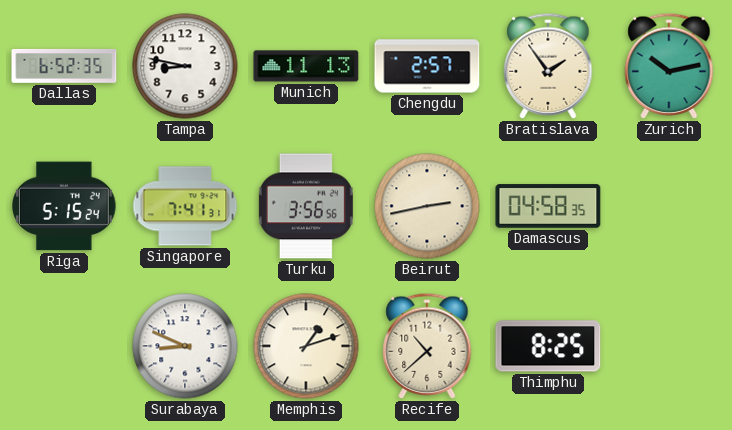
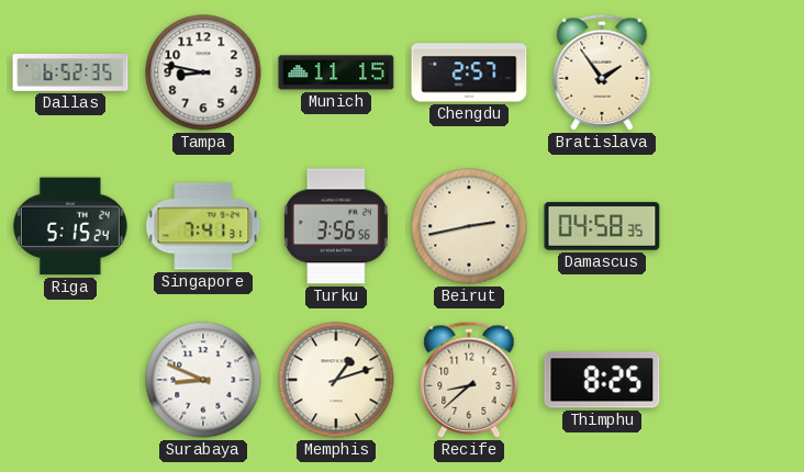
Munich: 11:13 -> 11:15
Zurich: 10:13 -> none
Recife: 10:38 -> 8:38
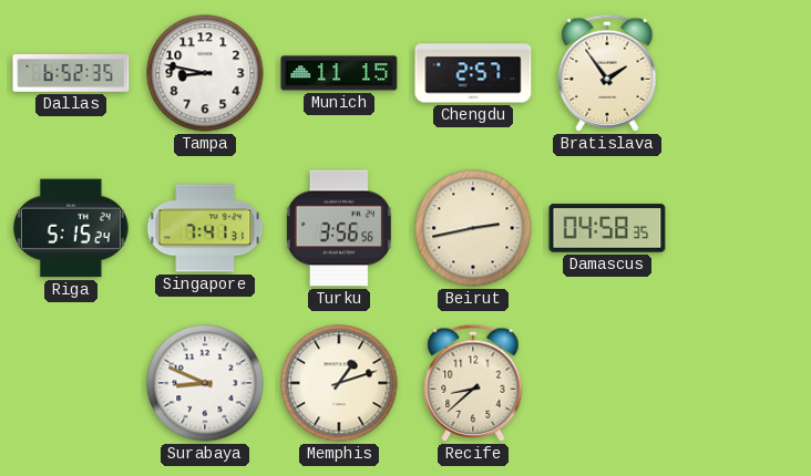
Thimphu: 8:25 -> none
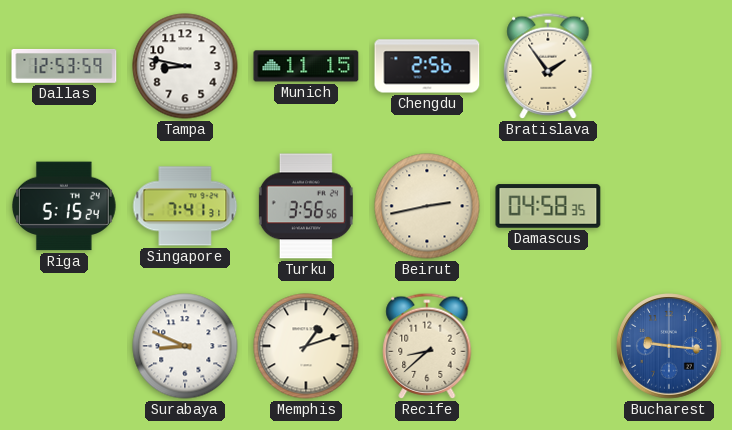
Dallas: 6:52 -> 12:53
Chengdu: 2:57 -> 2:56
Bucharest: none -> 9:16
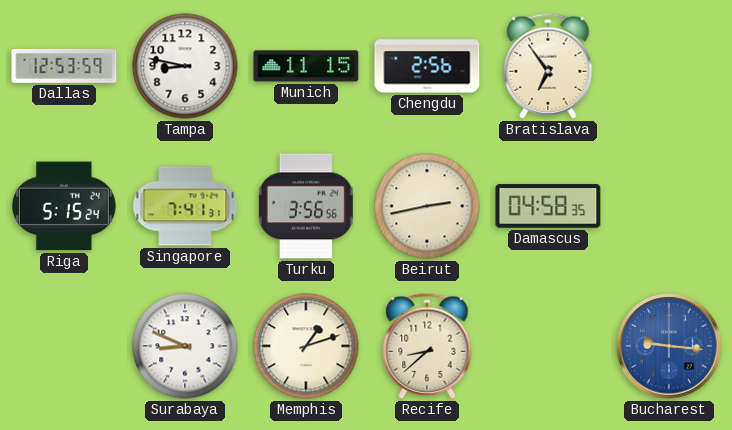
Bratislava: 1:54 -> 6:54
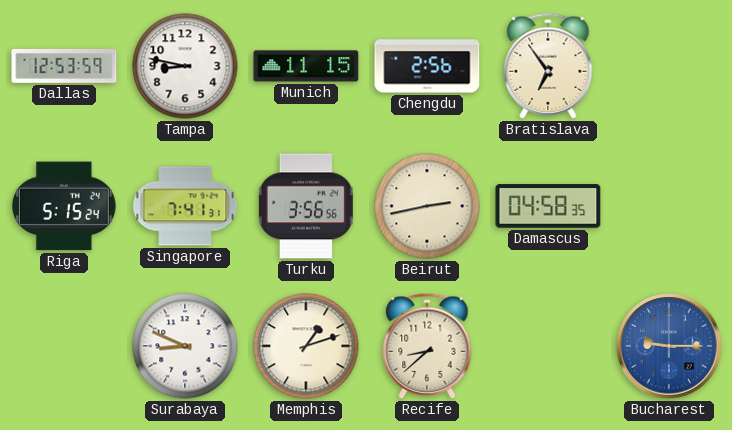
Bucharest: 9:16 -> 9:15
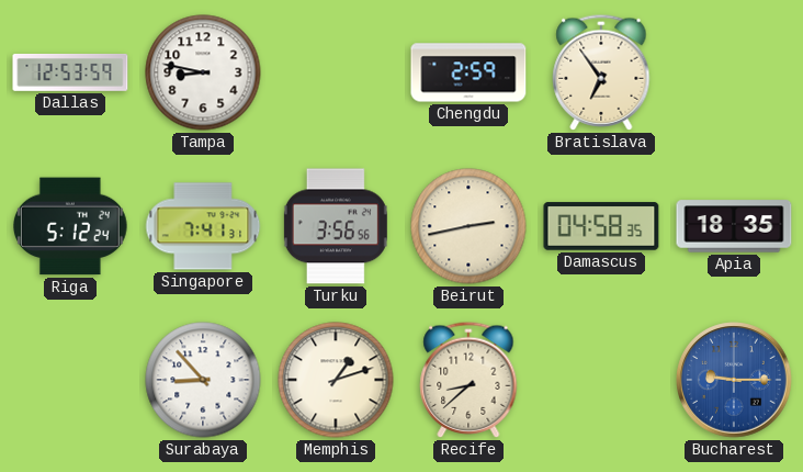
Munich: 11:15 -> none
Chengdu: 2:56 -> 2:59
Riga: 5:15 -> 5:12
Apia: none -> 18:35
Surabaya: 8:49 -> 8:53
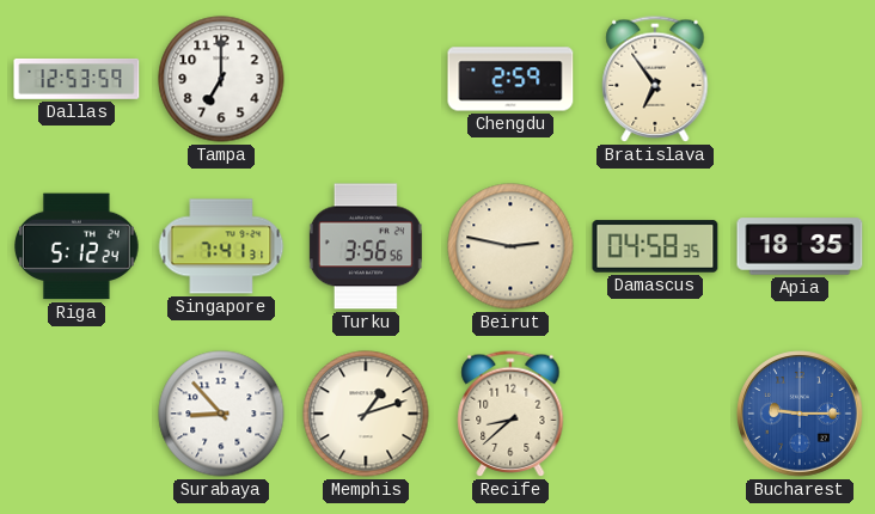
Tampa: 8:47 -> 7:00
Beirut: 2:43 -> 2:47
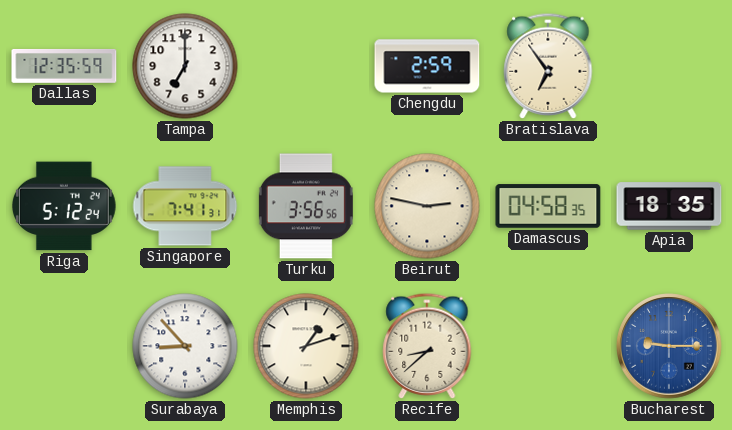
Dallas: 12:53 -> 12:35
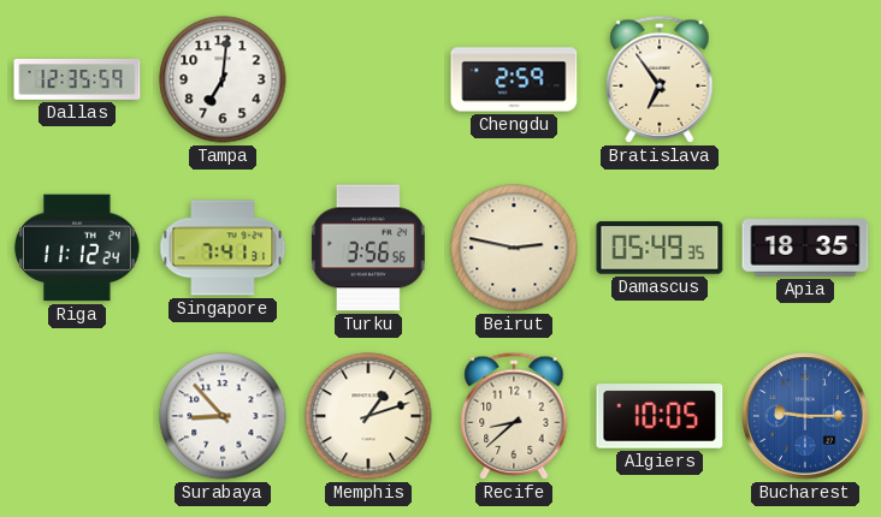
Tampa: 7:00 -> 7:01
Riga: 5:12 -> 11:12
Damascus: 04:58 -> 05:49
Algiers: none -> 10:05
